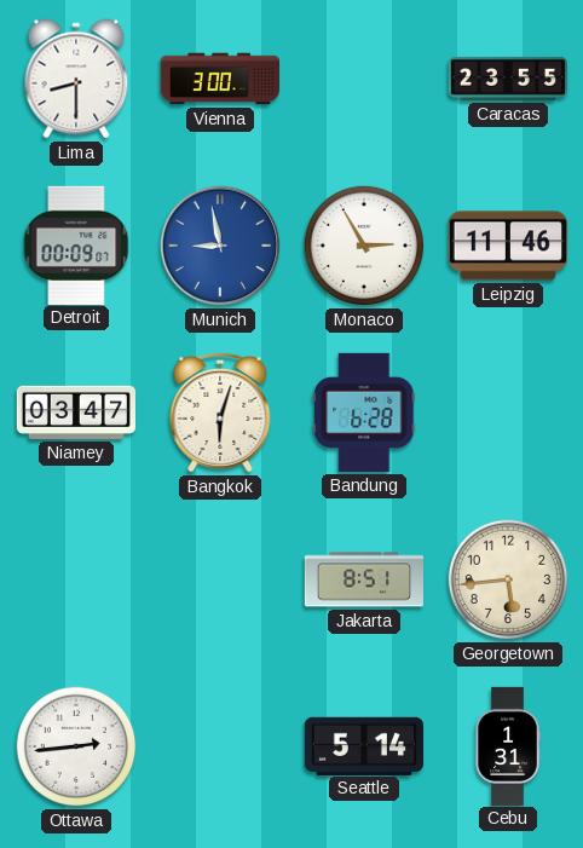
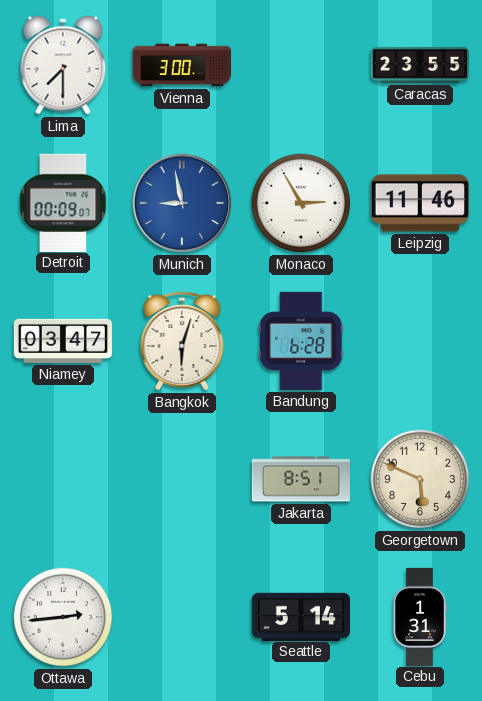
Lima: 8:30 -> 7:30
Georgetown: 5:44 -> 5:49
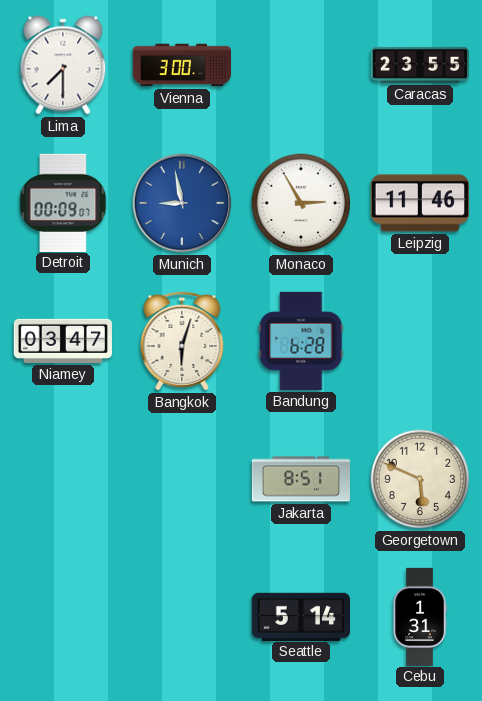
Ottawa: 2:44 -> none
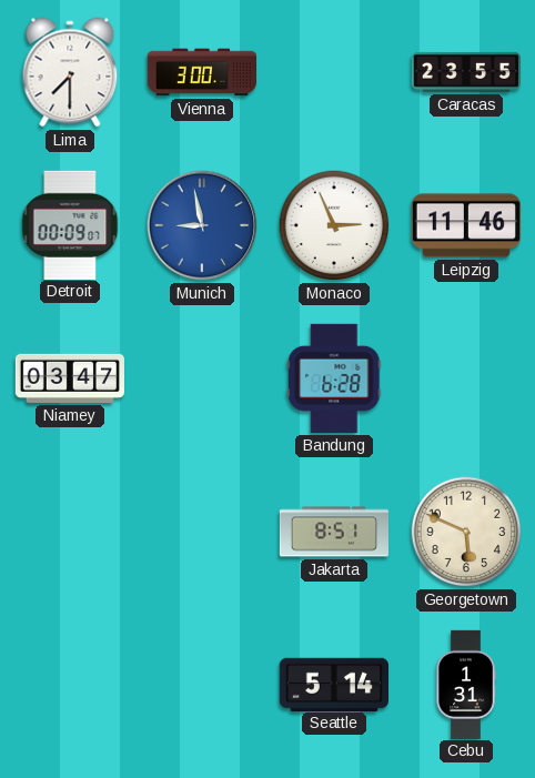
Monaco: 2:55 -> 2:56
Bangkok: 6:03 -> none
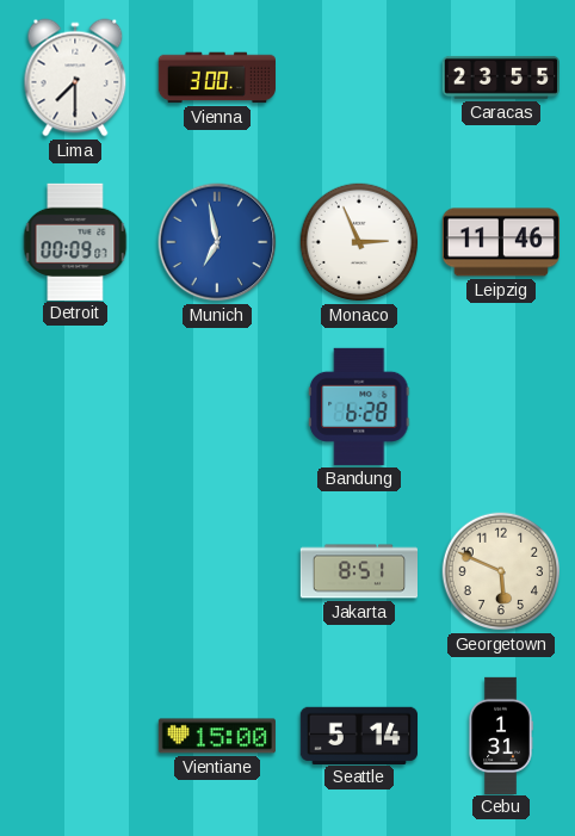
Munich: 8:58 -> 6:58
Niamey: 03:47 -> none
Vientiane: none -> 15:00
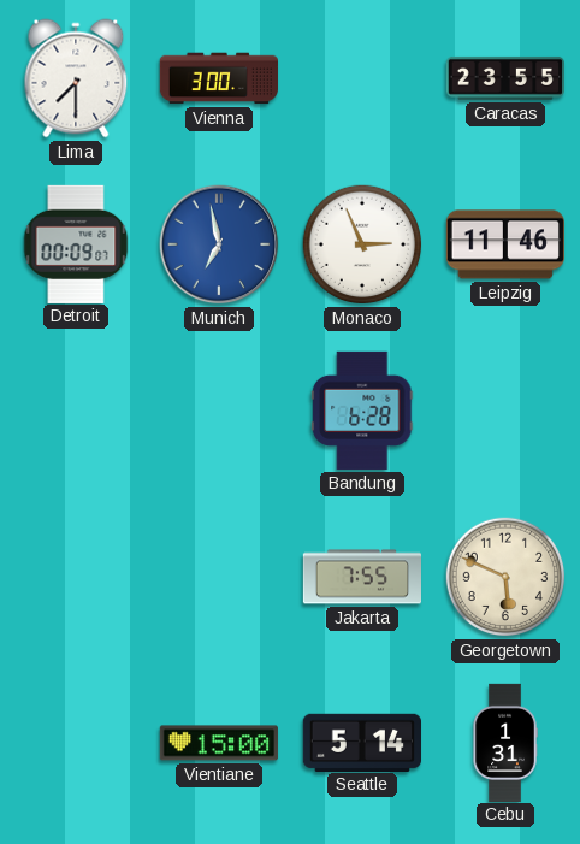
Jakarta: 8:51 -> 7:55
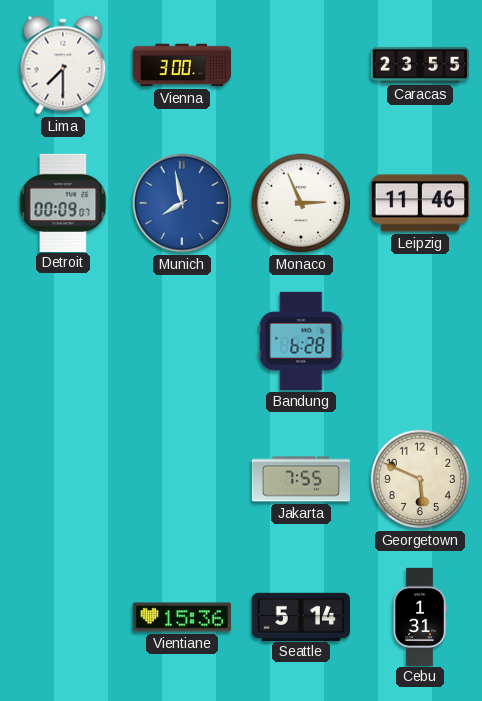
Munich: 6:58 -> 7:58
Vientiane: 15:00 -> 15:36
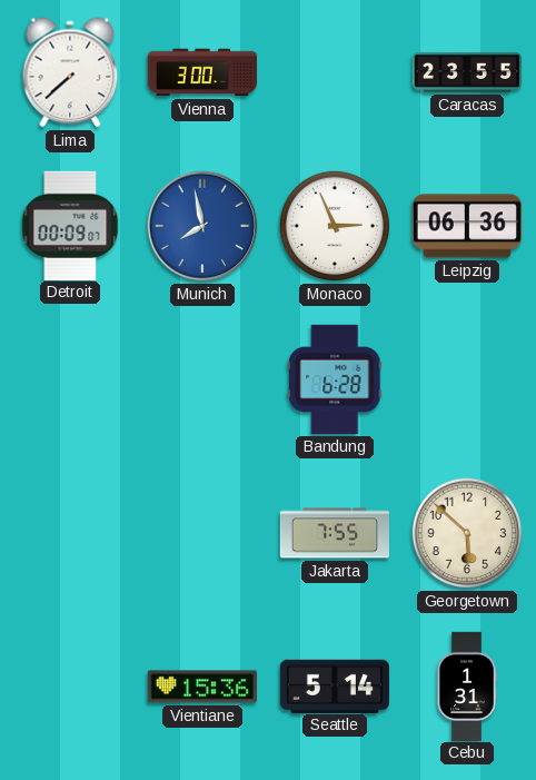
Lima: 7:30 -> 7:38
Leipzig: 11:46 -> 06:36
Georgetown: 5:49 -> 5:52
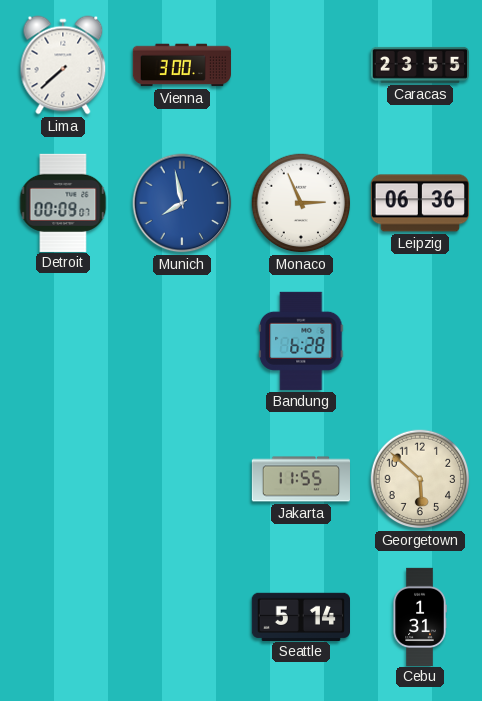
Jakarta: 7:55 -> 11:55
Vientiane: 15:36 -> none
